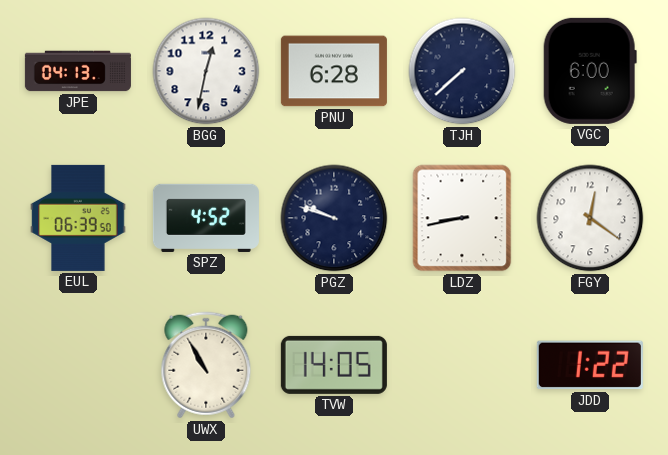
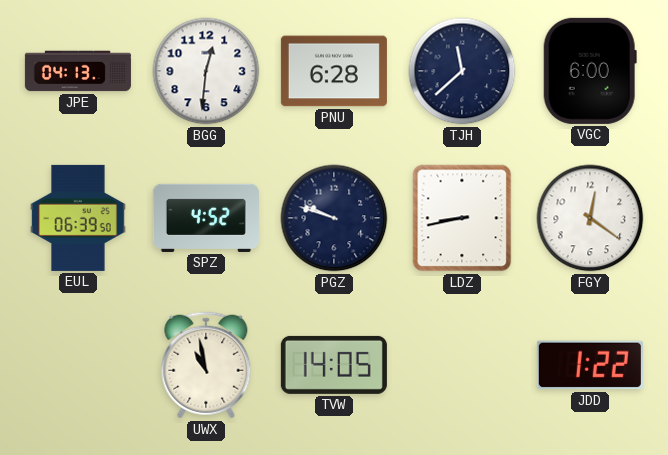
BGG: 12:32 -> 12:31
TJH: 7:38 -> 11:38
UWX: 10:55 -> 10:58
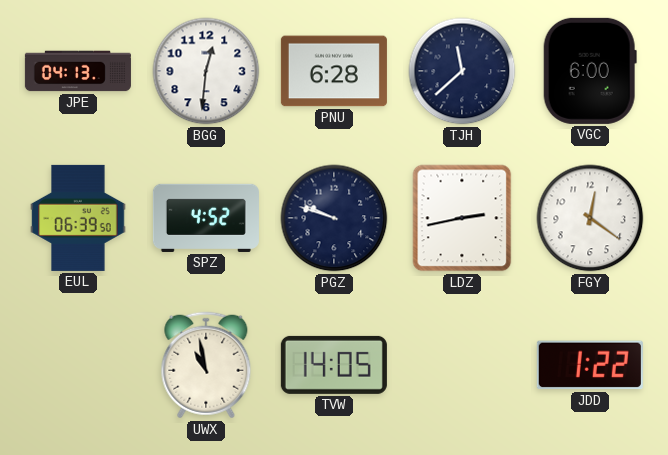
LDZ: 8:43 -> 2:43
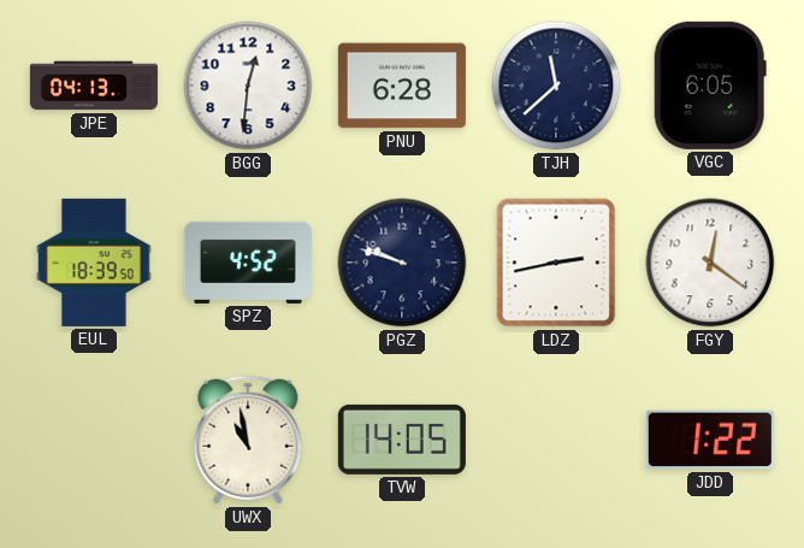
VGC: 6:00 -> 6:05
EUL: 06:39 -> 18:39
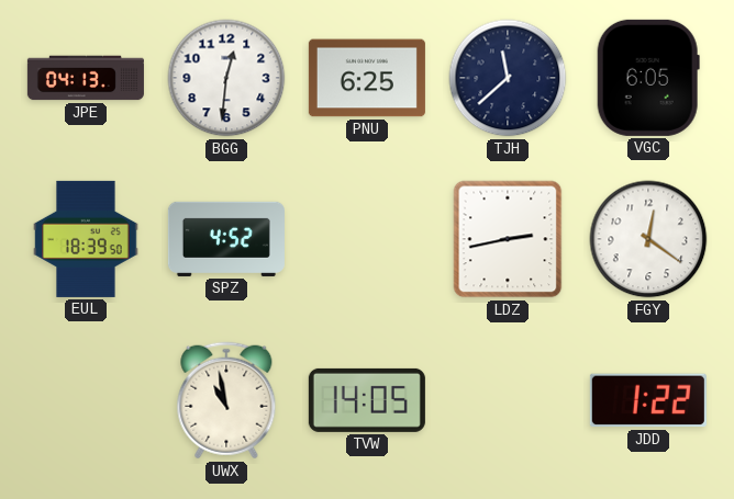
PNU: 6:28 -> 6:25
PGZ: 9:48 -> none
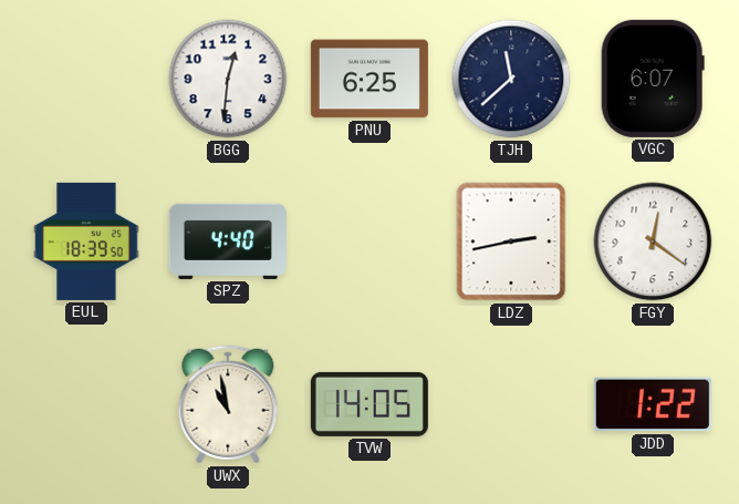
JPE: 04:13 -> none
VGC: 6:05 -> 6:07
SPZ: 4:52 -> 4:40
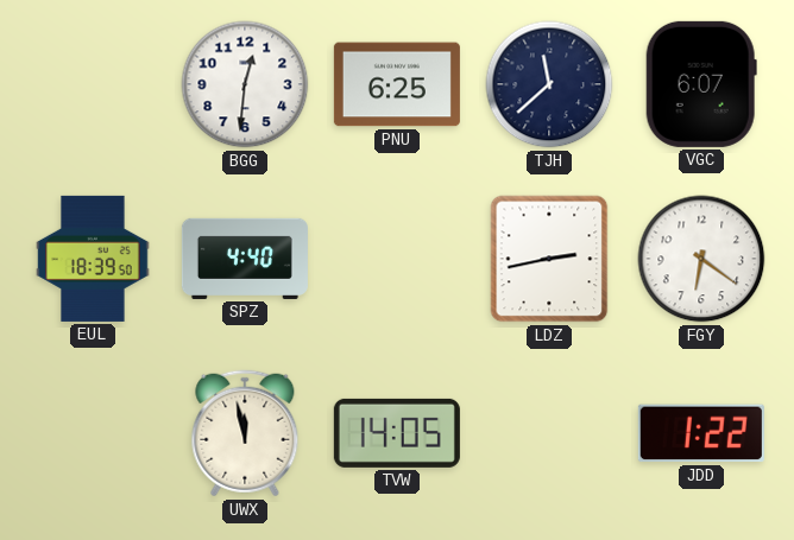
FGY: 12:21 -> 6:21
UWX: 10:58 -> 11:58
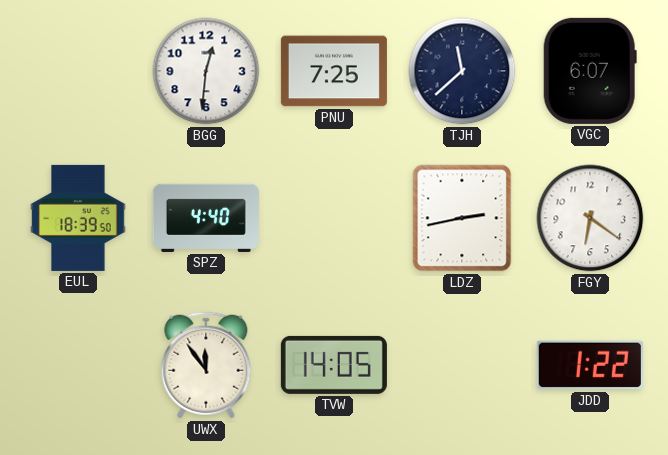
PNU: 6:25 -> 7:25
UWX: 11:58 -> 11:54
